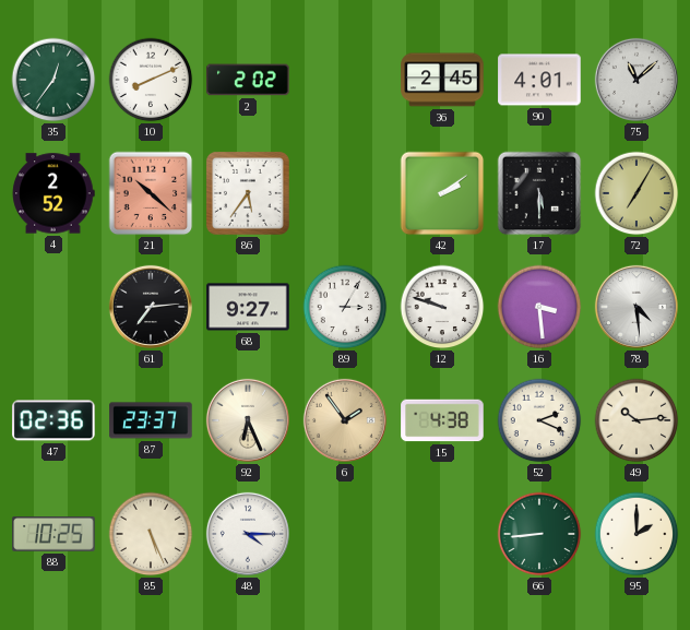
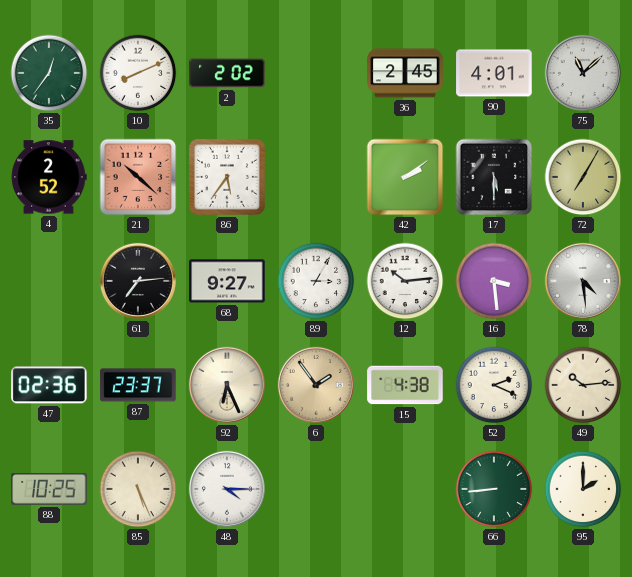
12: 9:48 -> 10:14
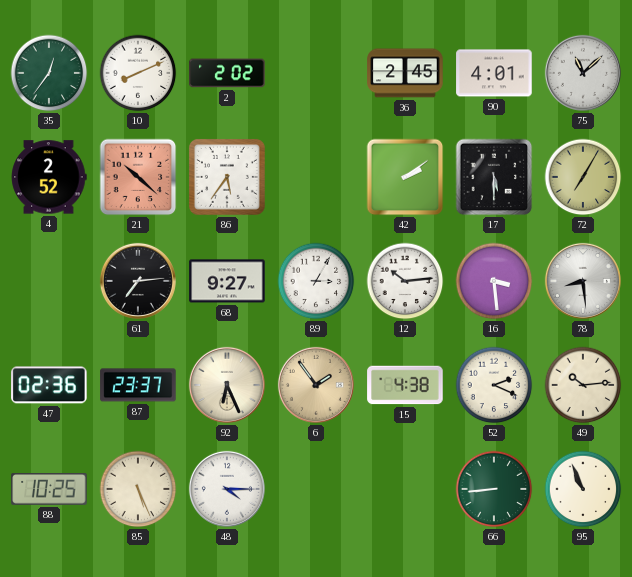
78: 4:29 -> 8:29
95: 2:00 -> 10:56
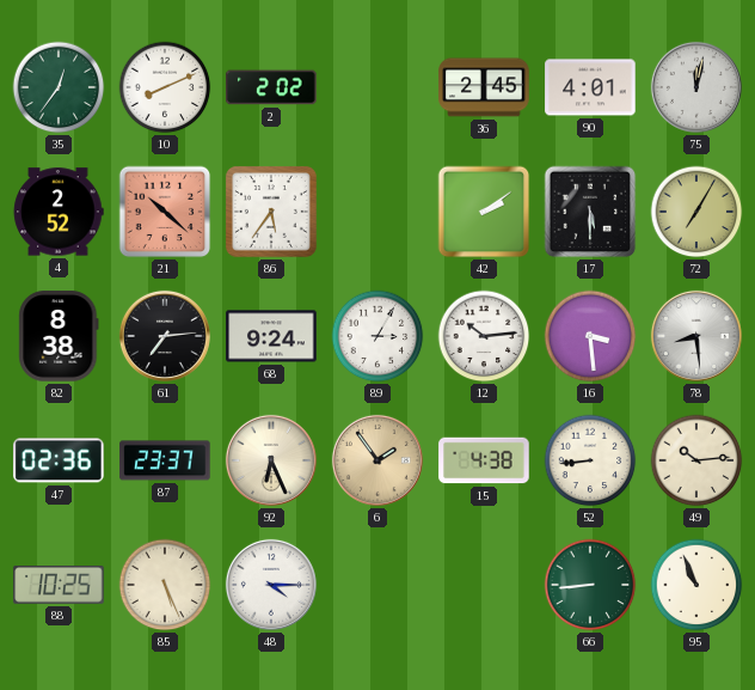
75: 11:08 -> 12:02
82: none -> 8:38
68: 9:27 -> 9:24
52: 2:19 -> 8:44
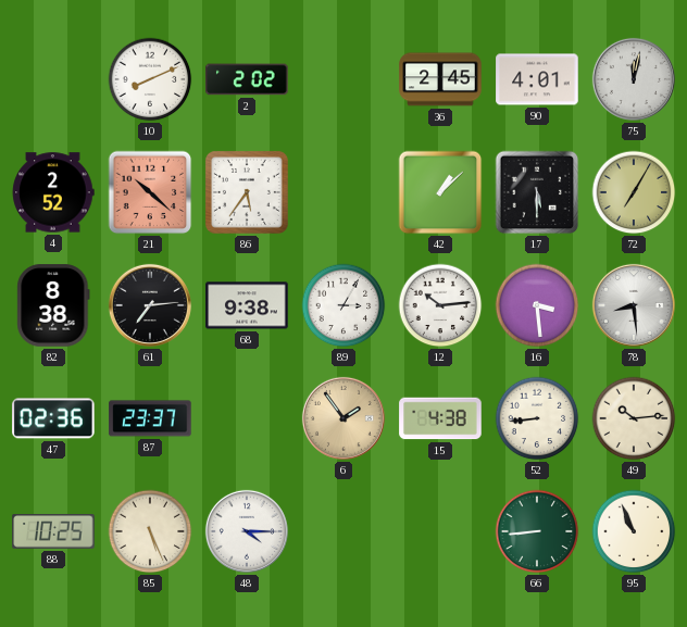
35: 12:36 -> none
42: 2:09 -> 1:08
68: 9:24 -> 9:38
92: 6:26 -> none
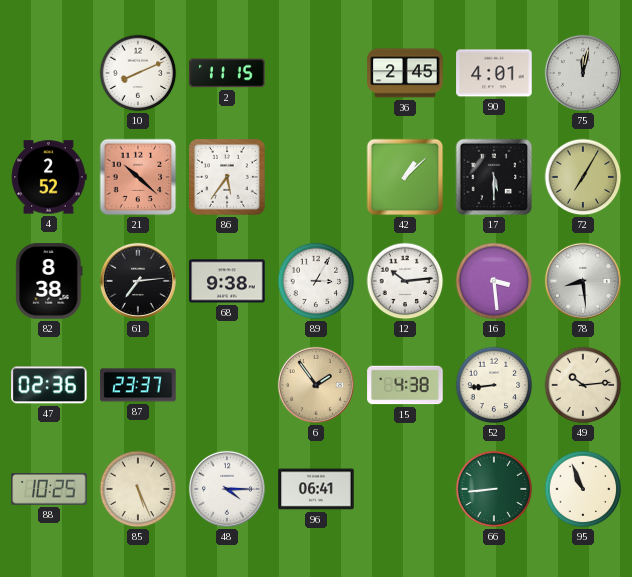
2: 2:02 -> 11:15
96: none -> 06:41
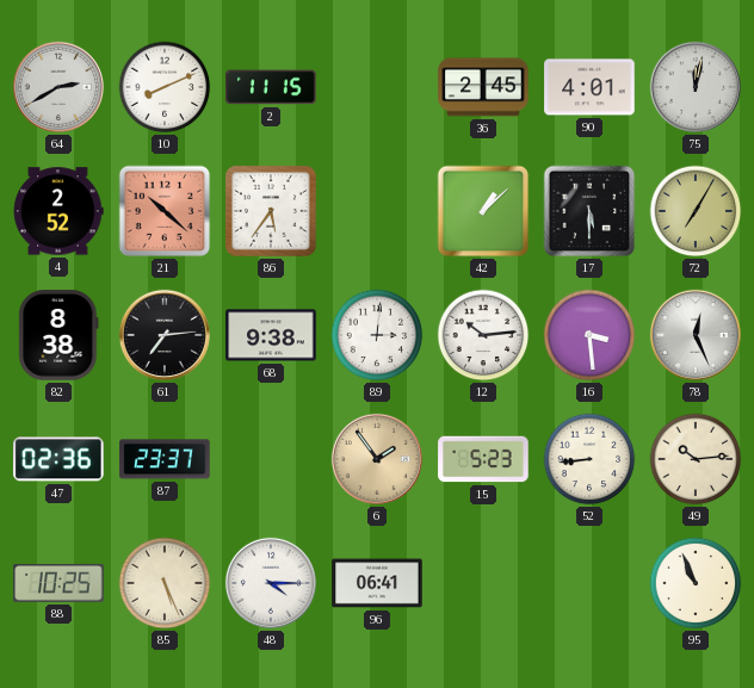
64: none -> 2:40
89: 3:05 -> 3:01
78: 8:29 -> 12:26
15: 4:38 -> 5:23
66: 8:44 -> none
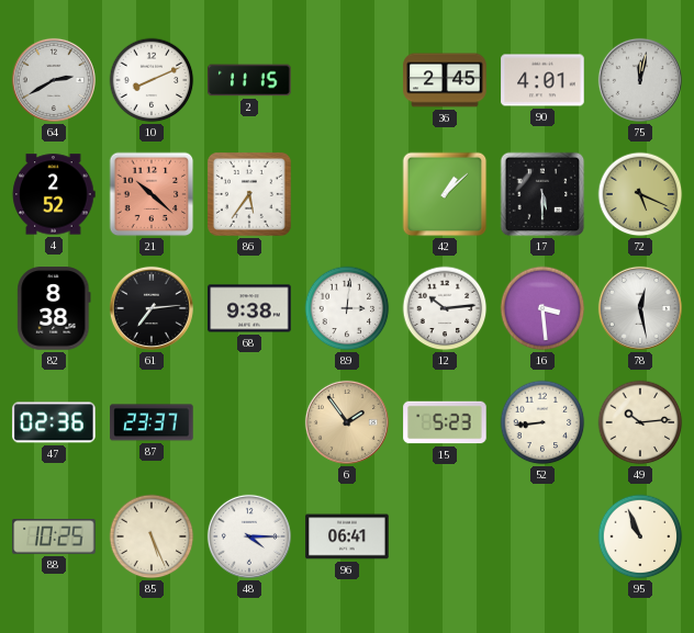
72: 7:05 -> 5:19
78: 12:26 -> 12:28
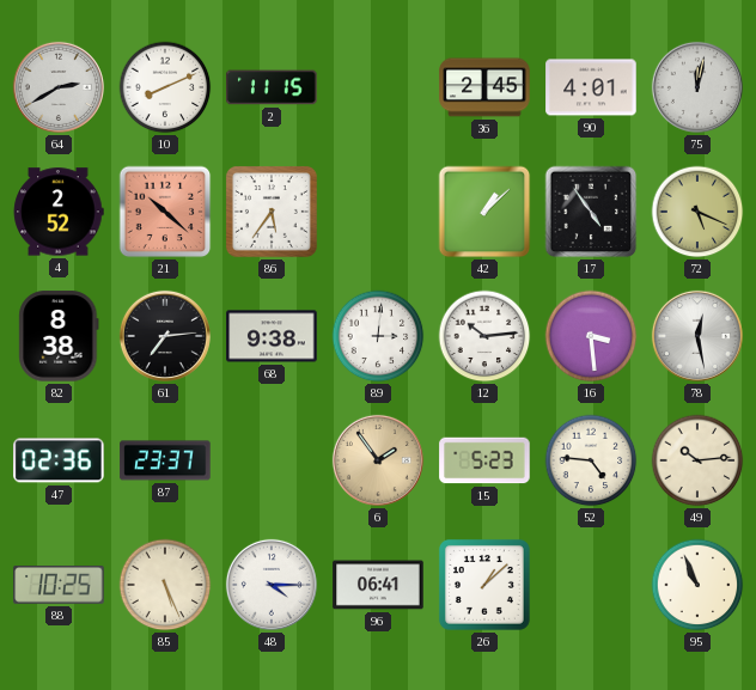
17: 5:30 -> 4:54
52: 8:44 -> 4:46
26: none -> 1:08
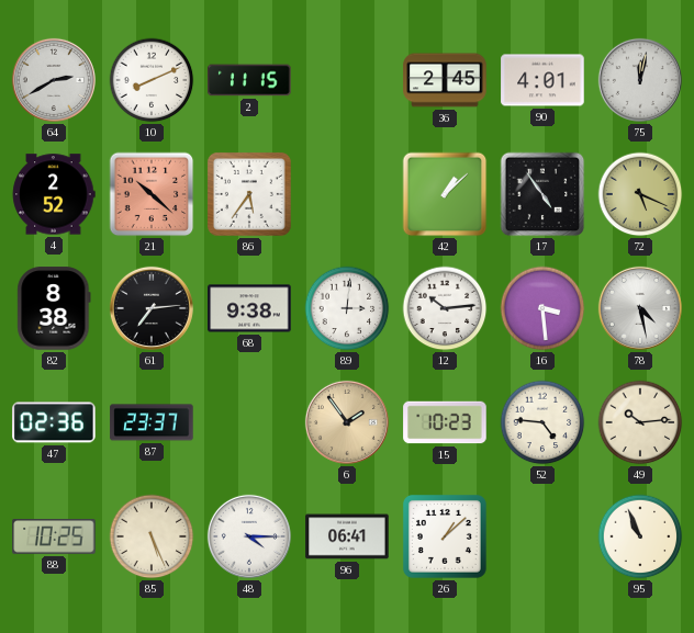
78: 12:28 -> 4:28
15: 5:23 -> 10:23
